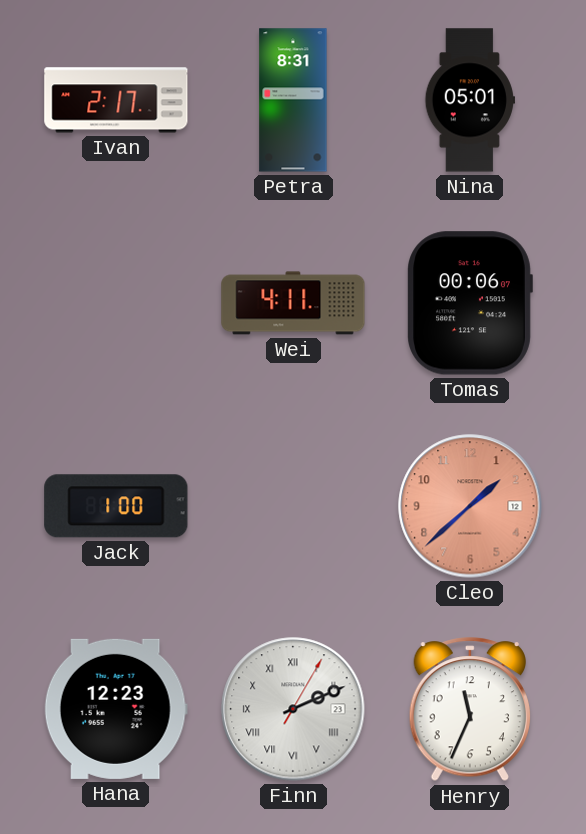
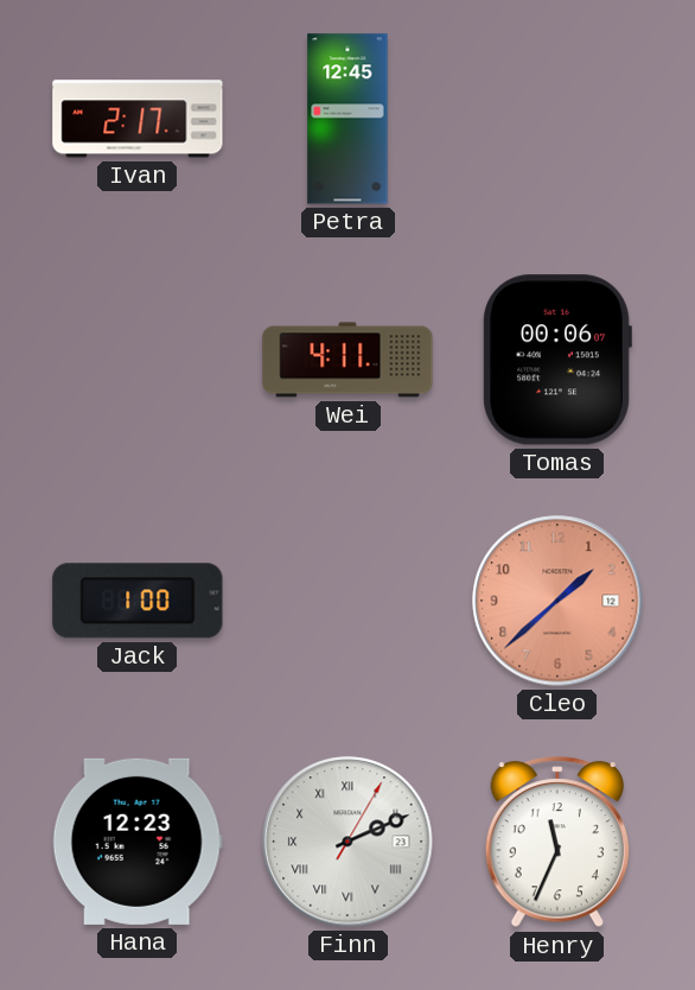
Petra: 8:31 -> 12:45
Nina: 05:01 -> none
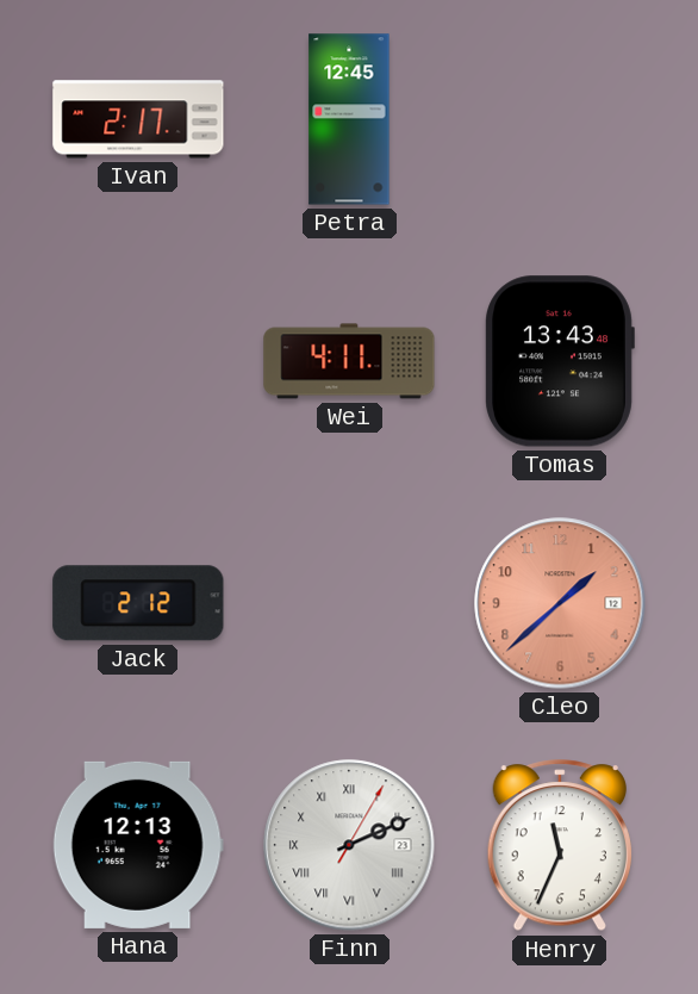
Tomas: 00:06 -> 13:43
Jack: 1:00 -> 2:12
Hana: 12:23 -> 12:13
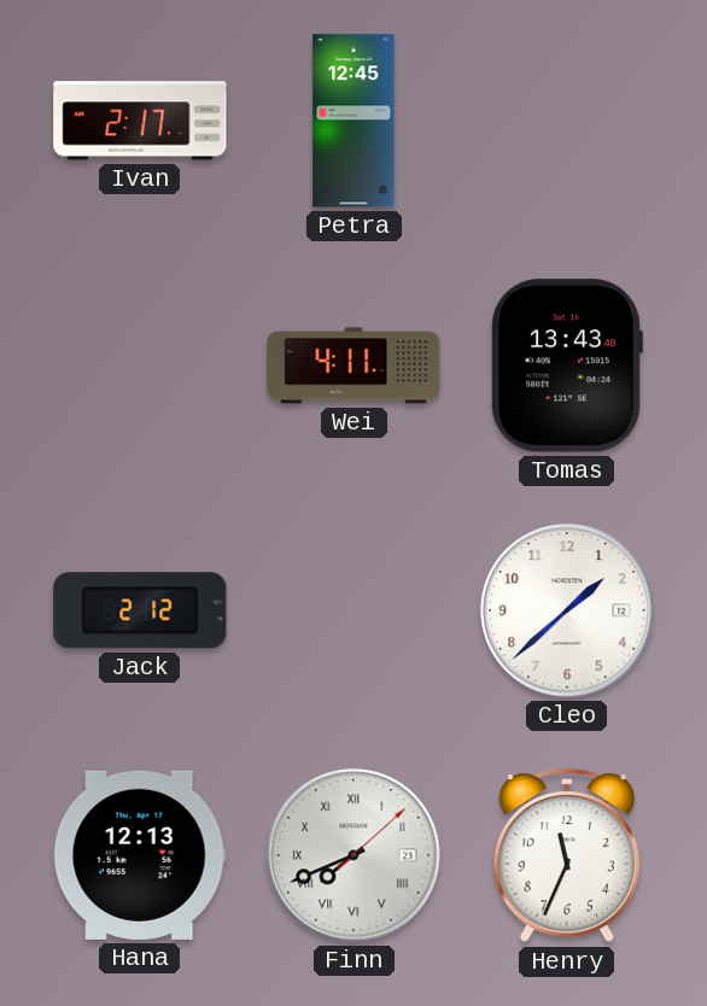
Cleo dial: salmon -> white
Finn: 2:11 -> 7:41
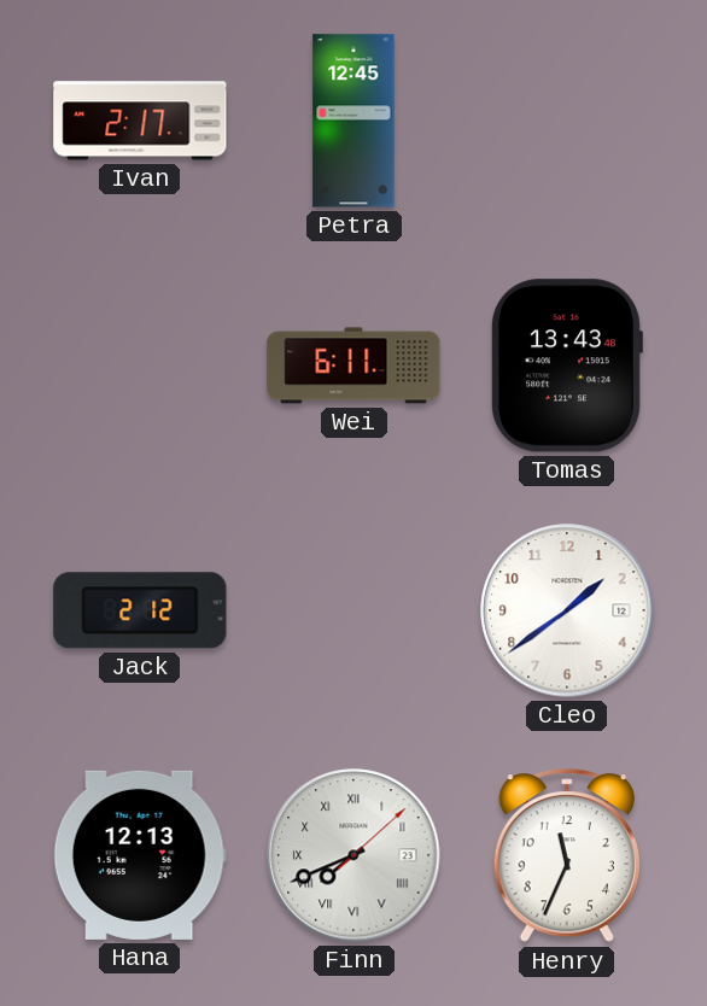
Wei: 4:11 -> 6:11
Cleo: 1:38 -> 1:39
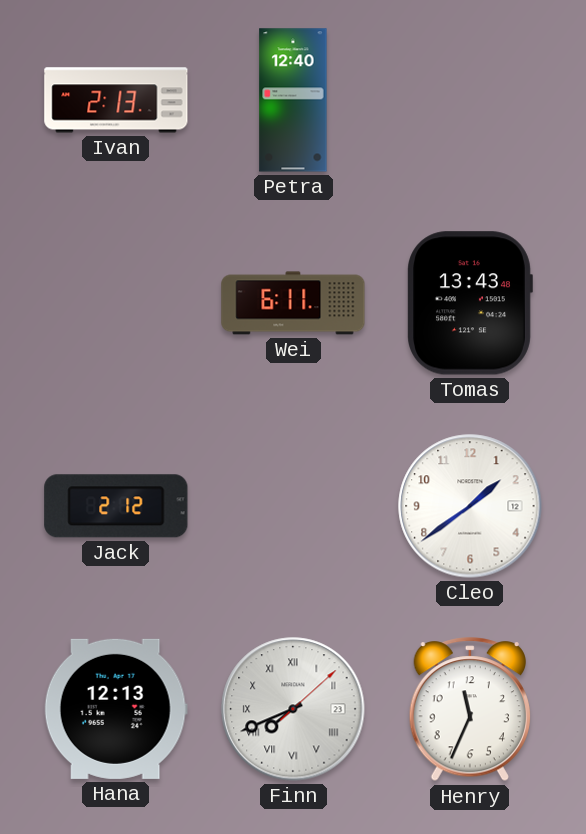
Ivan: 2:17 -> 2:13
Petra: 12:45 -> 12:40
